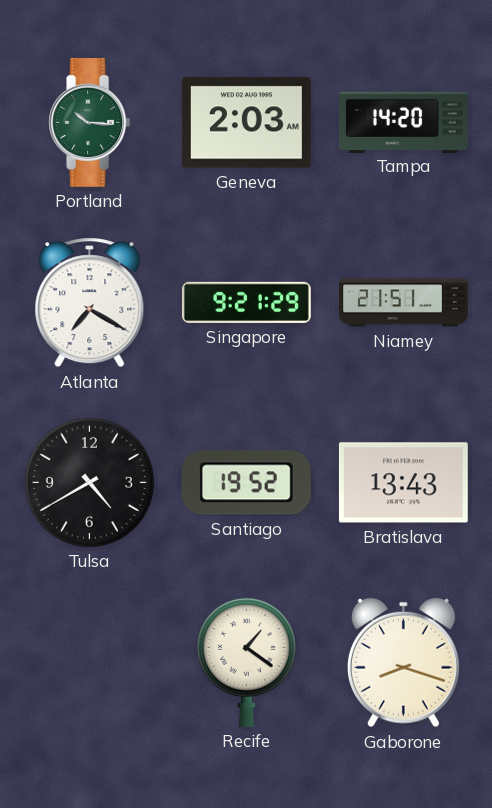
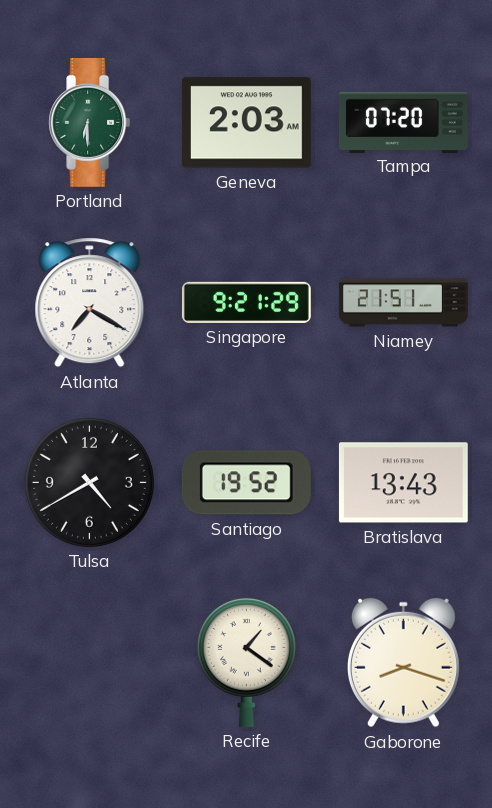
Portland: 10:16 -> 6:30
Tampa: 14:20 -> 07:20
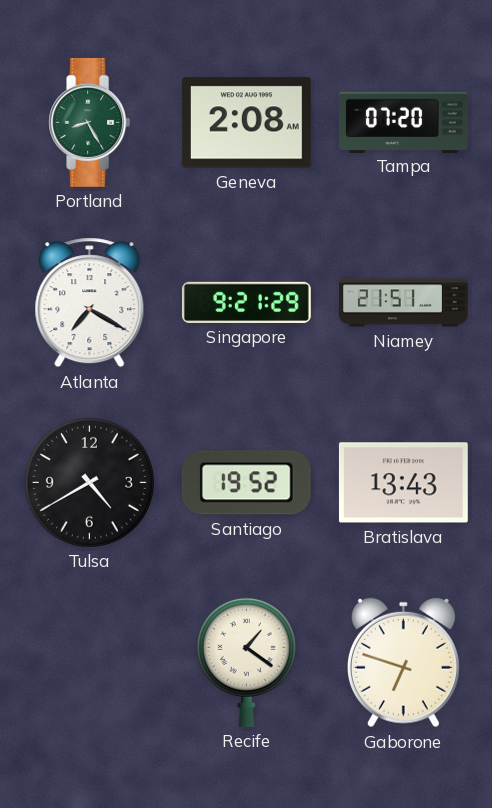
Portland: 6:30 -> 8:25
Geneva: 2:03 -> 2:08
Gaborone: 8:18 -> 6:48
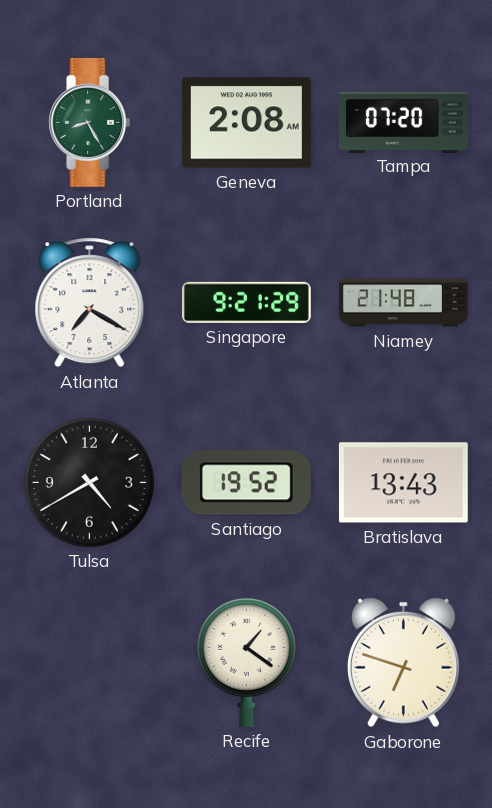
Niamey: 21:51 -> 21:48
